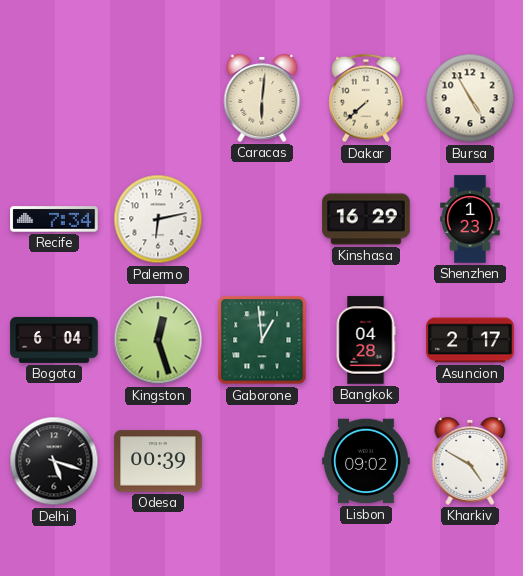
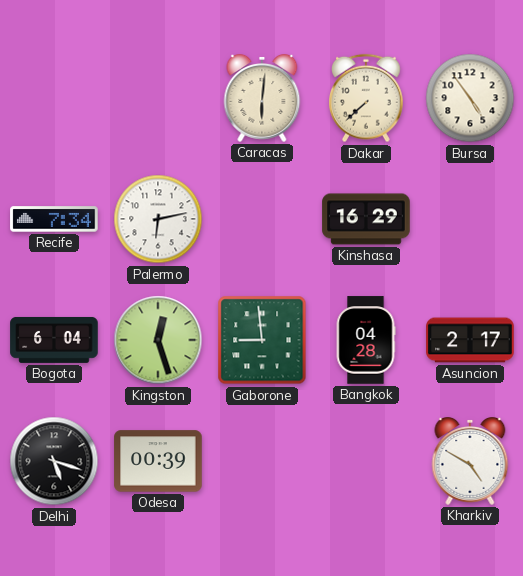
Bursa: 4:55 -> 4:54
Shenzhen: 1:23 -> none
Gaborone: 12:59 -> 8:59
Lisbon: 09:02 -> none
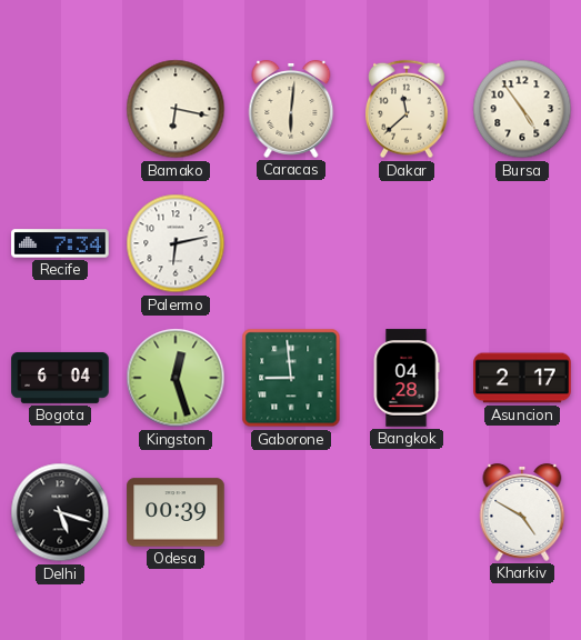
Bamako: none -> 6:17
Dakar: 7:38 -> 11:38
Kinshasa: 16:29 -> none
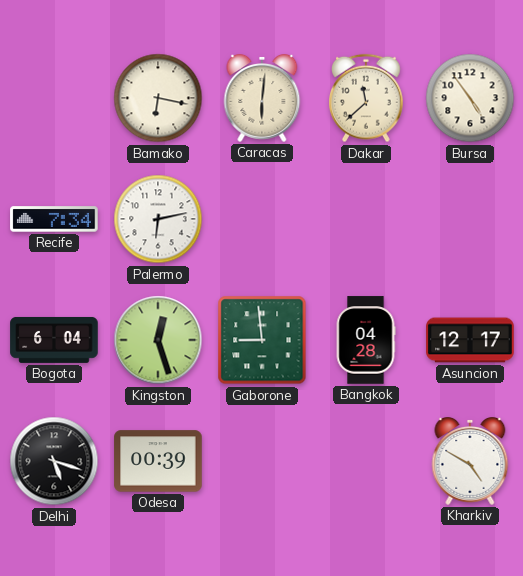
Asuncion: 2:17 -> 12:17
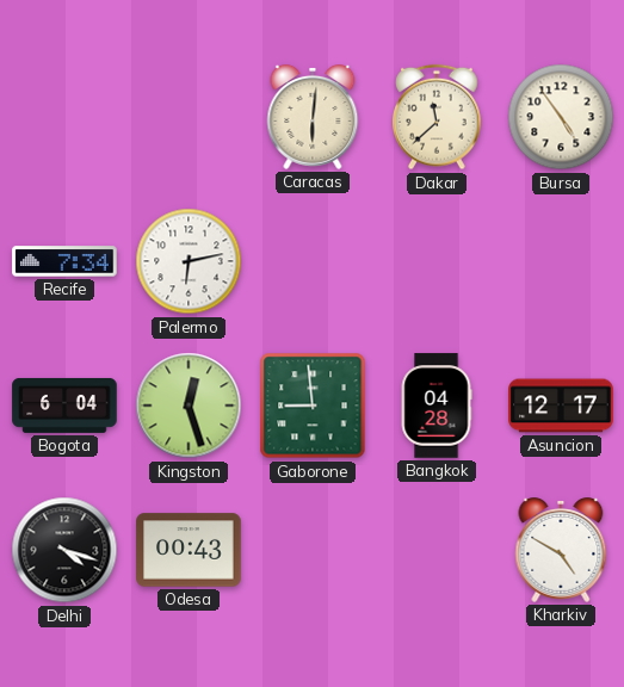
Bamako: 6:17 -> none
Delhi: 5:18 -> 4:18
Odesa: 00:39 -> 00:43
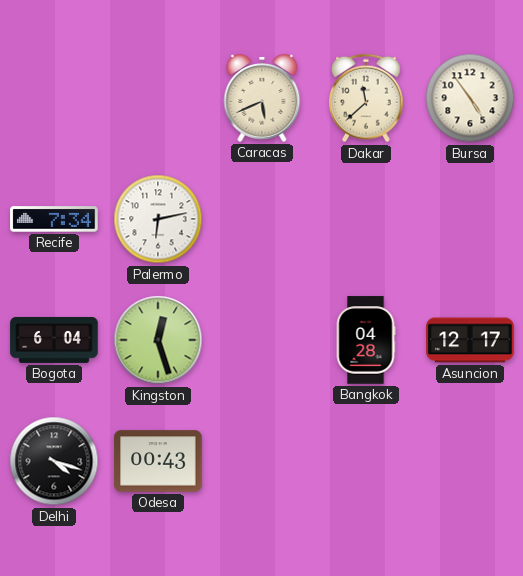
Caracas: 6:01 -> 5:41
Gaborone: 8:59 -> none
Kharkiv: 4:50 -> none
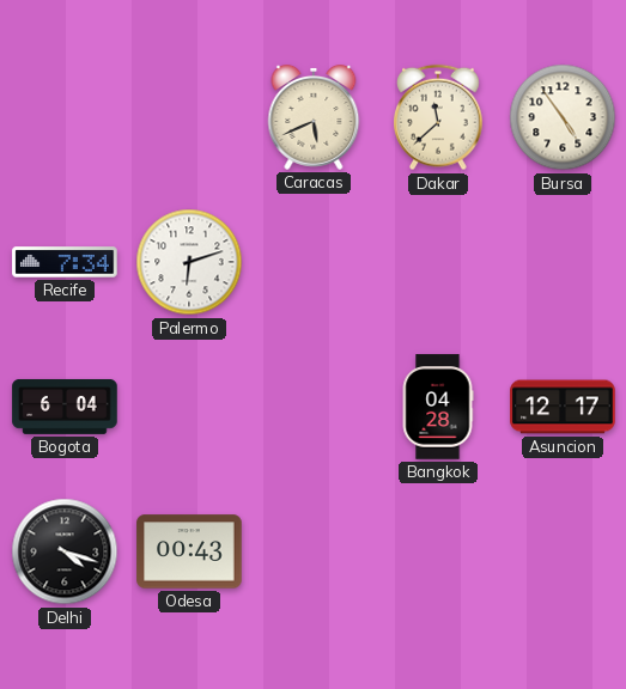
Palermo: 6:13 -> 6:12
Kingston: 12:27 -> none
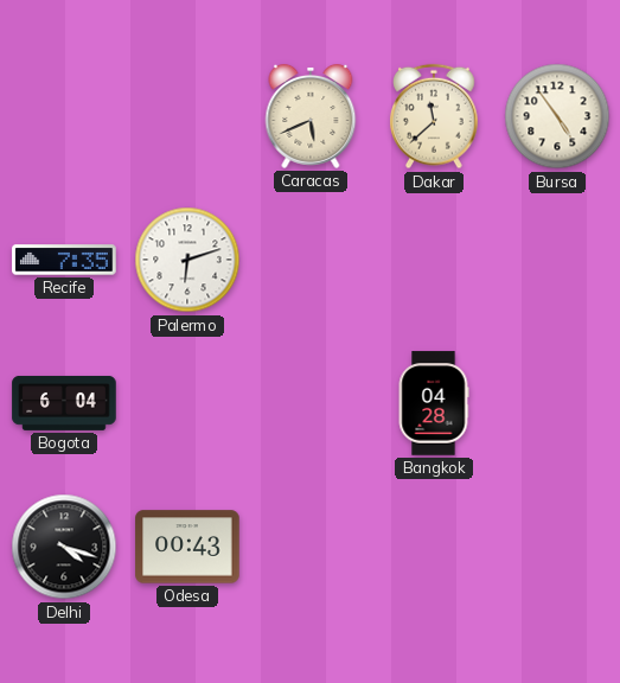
Recife: 7:34 -> 7:35
Asuncion: 12:17 -> none
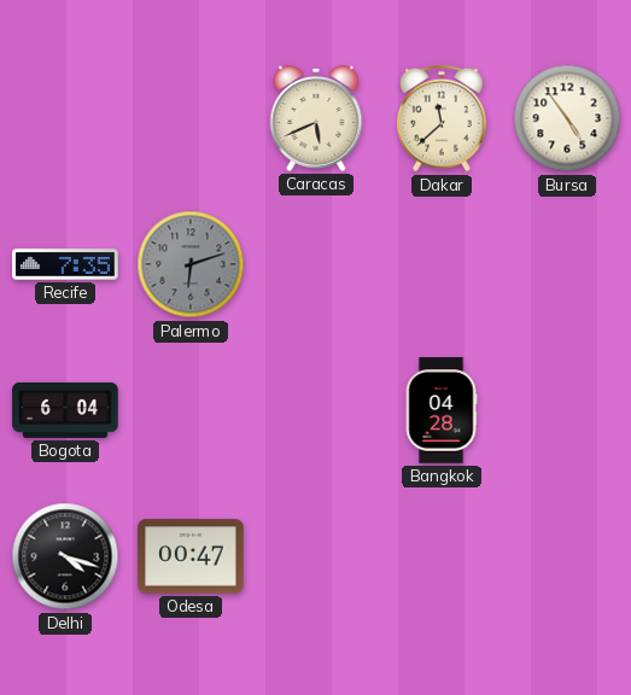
Palermo dial: white -> grey
Odesa: 00:43 -> 00:47
